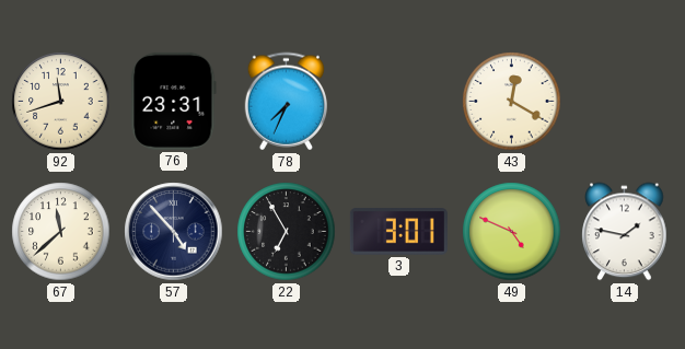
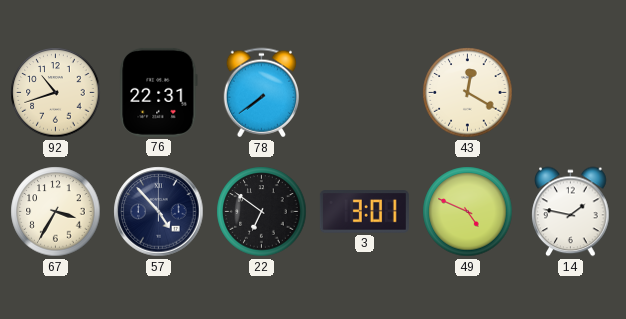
92: 11:42 -> 10:42
76: 23:31 -> 22:31
78: 7:34 -> 7:39
67: 11:38 -> 3:35
22: 6:55 -> 6:51
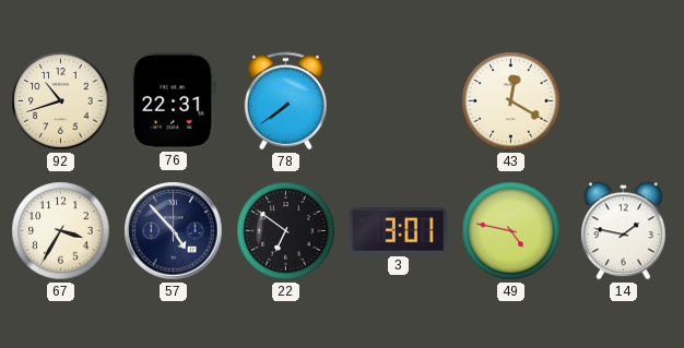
49: 4:49 -> 4:47
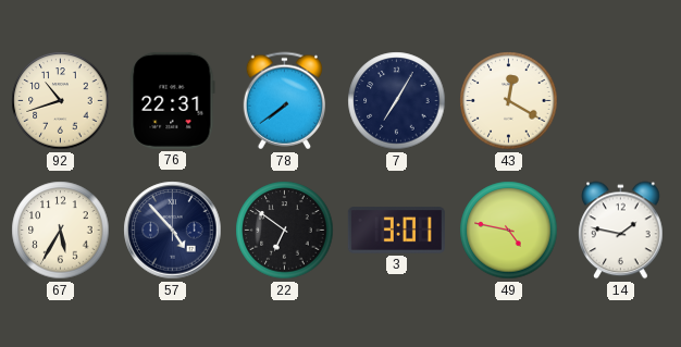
7: none -> 7:05
67: 3:35 -> 5:35
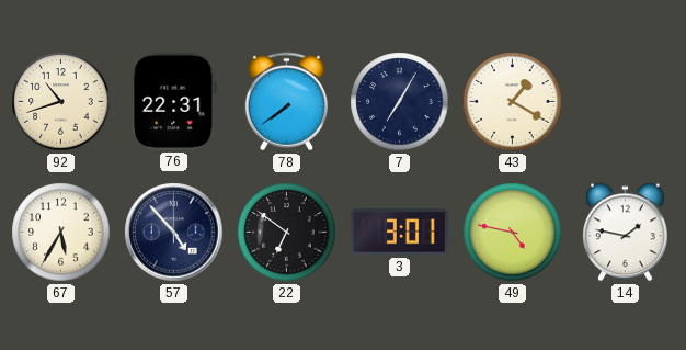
43: 12:20 -> 1:20
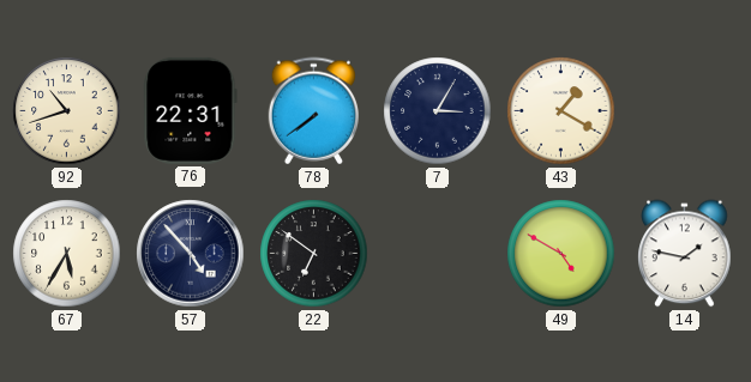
7: 7:05 -> 3:05
3: 3:01 -> none
49: 4:47 -> 4:50
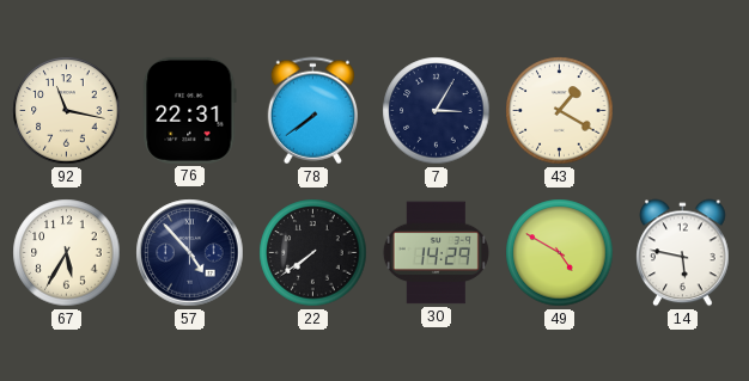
92: 10:42 -> 11:17
22: 6:51 -> 7:39
30: none -> 14:29
14: 1:47 -> 5:47
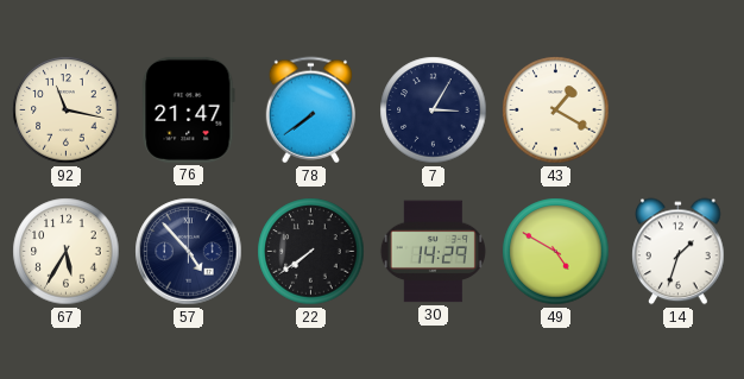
76: 22:31 -> 21:47
14: 5:47 -> 1:33
